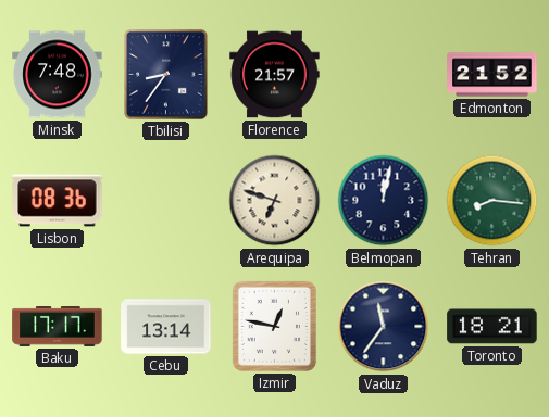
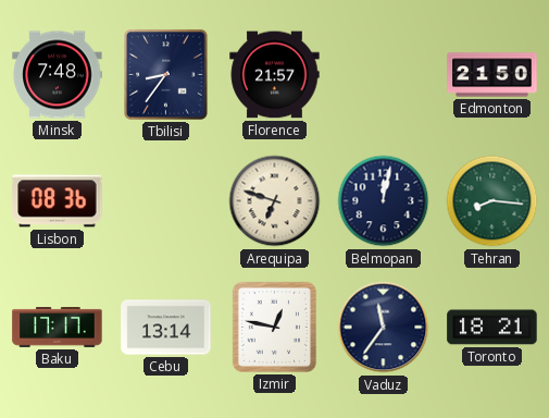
Edmonton: 21:52 -> 21:50
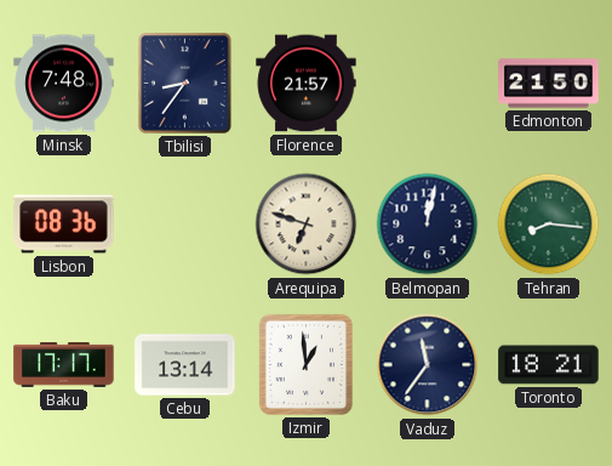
Izmir: 12:47 -> 12:59
